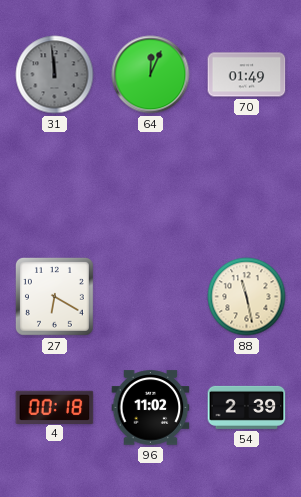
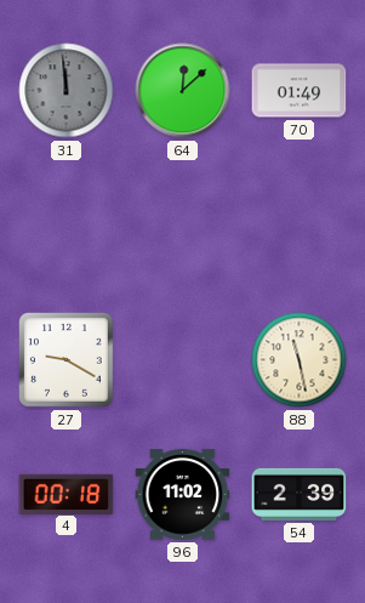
64: 12:04 -> 12:08
27: 6:20 -> 9:20
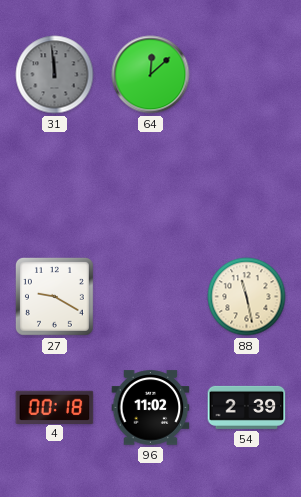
70: 01:49 -> none
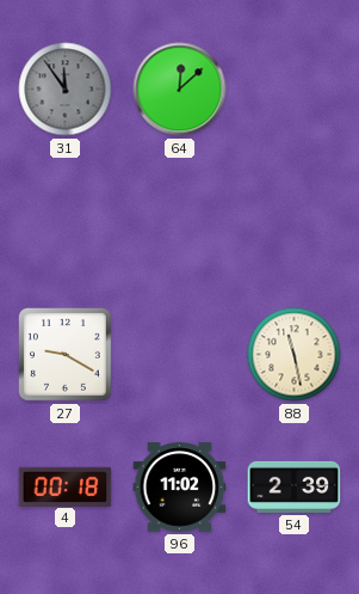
31: 11:59 -> 11:54
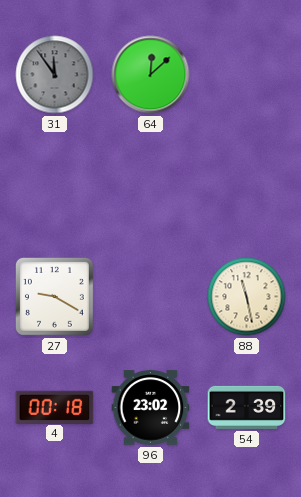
96: 11:02 -> 23:02
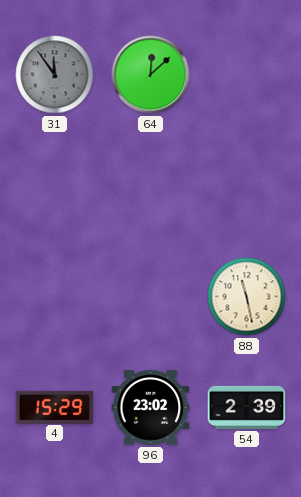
27: 9:20 -> none
4: 00:18 -> 15:29
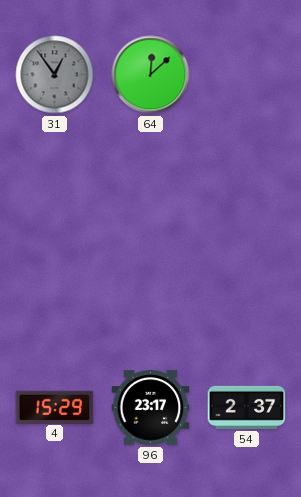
31: 11:54 -> 12:54
88: 11:28 -> none
96: 23:02 -> 23:17
54: 2:39 -> 2:37
